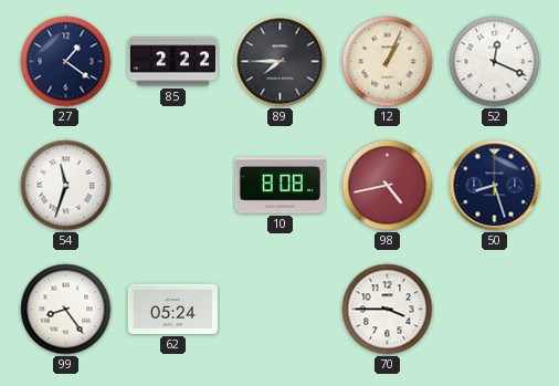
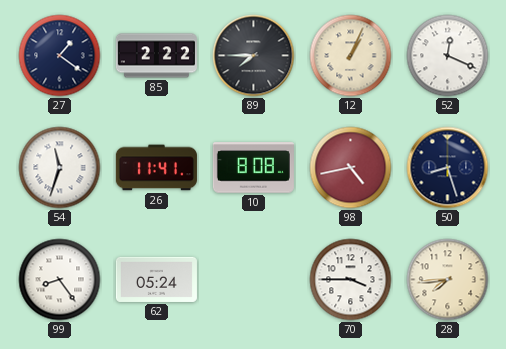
26: none -> 11:41
28: none -> 7:44
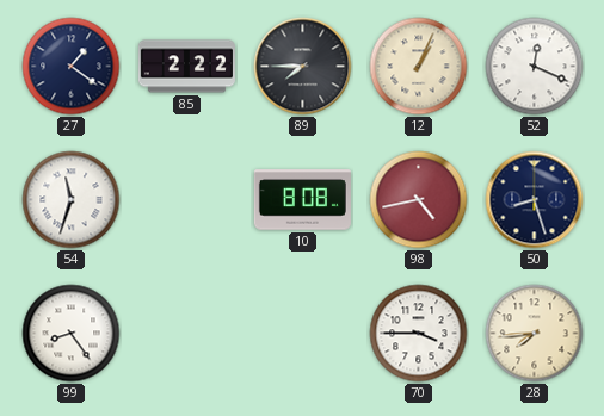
26: 11:41 -> none
62: 05:24 -> none
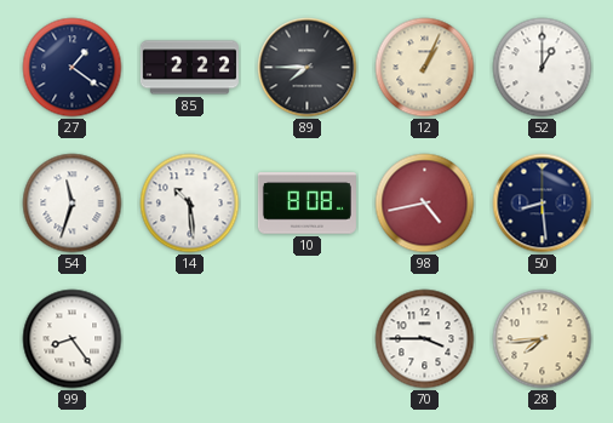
52: 12:19 -> 1:00
14: none -> 10:29
50: 8:27 -> 8:29
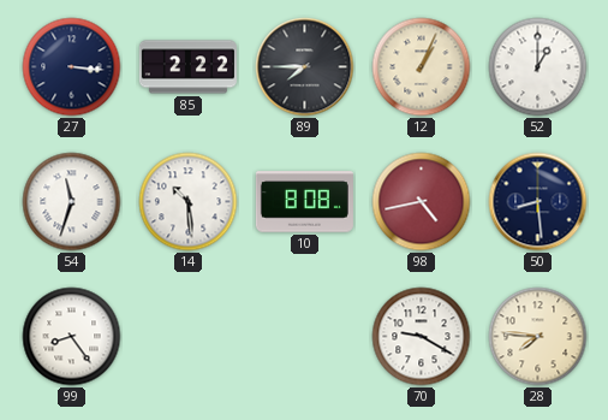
27: 1:21 -> 3:16
70: 3:45 -> 9:20
28: 7:44 -> 7:46
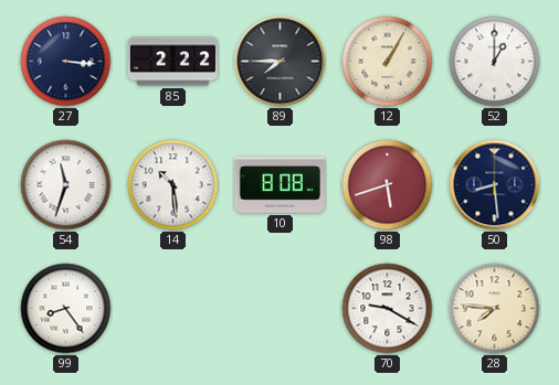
12: 1:04 -> 1:05
98: 4:43 -> 5:42
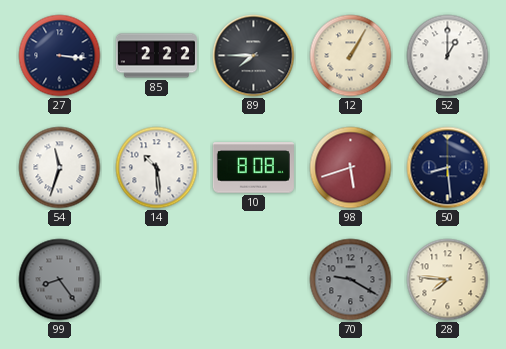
99 dial: white -> grey
70 dial: white -> grey
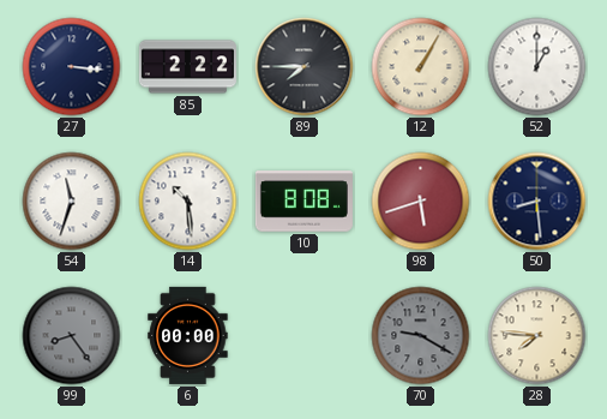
6: none -> 00:00
